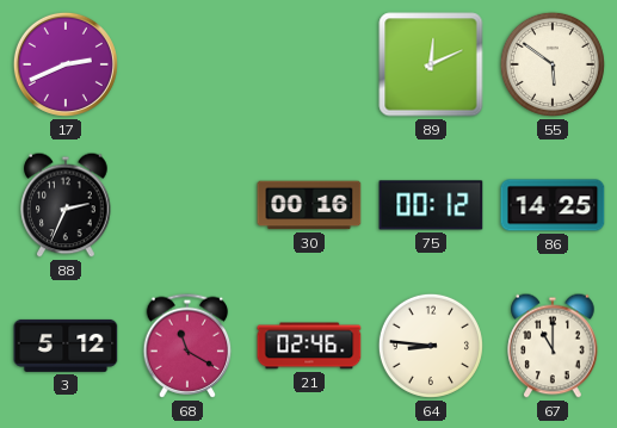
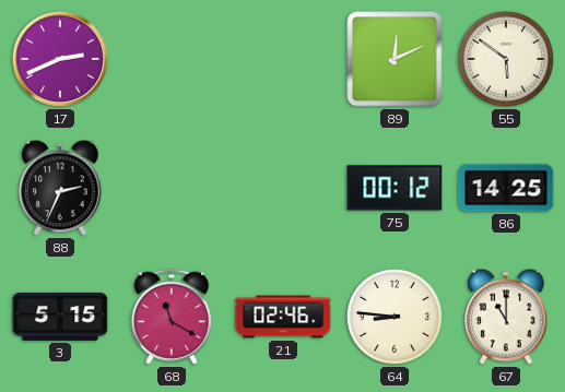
30: 00:16 -> none
3: 5:12 -> 5:15
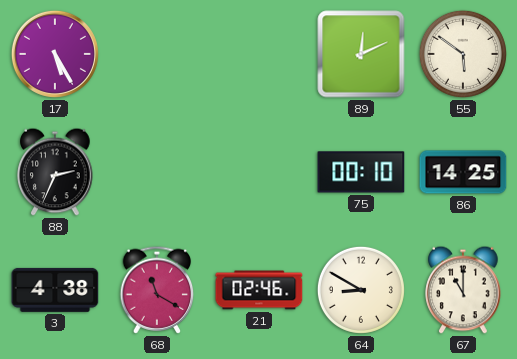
17: 2:41 -> 5:25
75: 00:12 -> 00:10
3: 5:15 -> 4:38
64: 8:46 -> 8:50
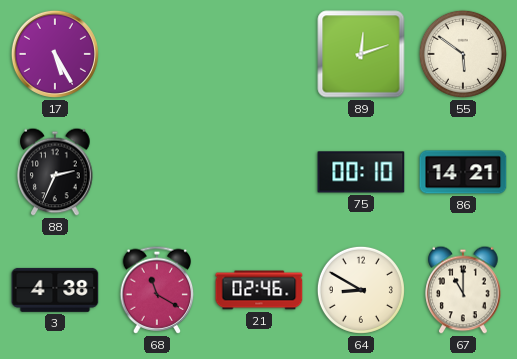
89: 12:11 -> 12:12
86: 14:25 -> 14:21
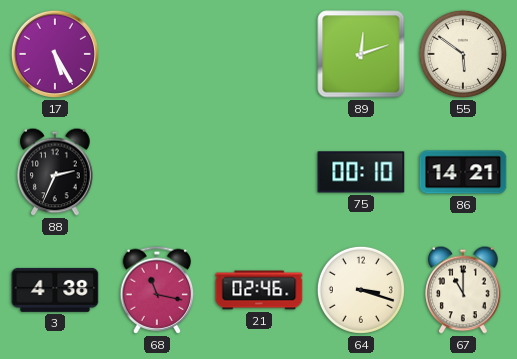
68: 11:20 -> 11:17
64: 8:50 -> 3:18
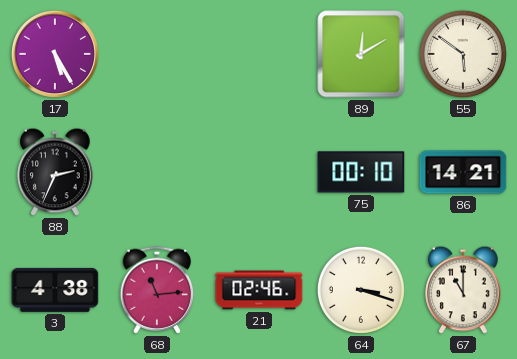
89: 12:12 -> 12:10
68: 11:17 -> 11:14
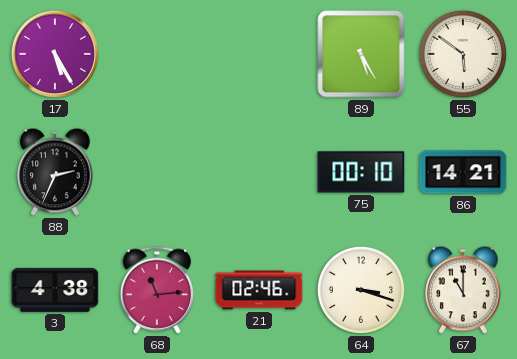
89: 12:10 -> 5:25
